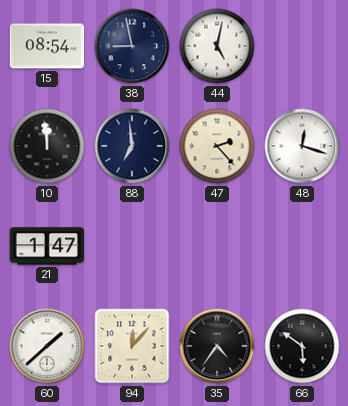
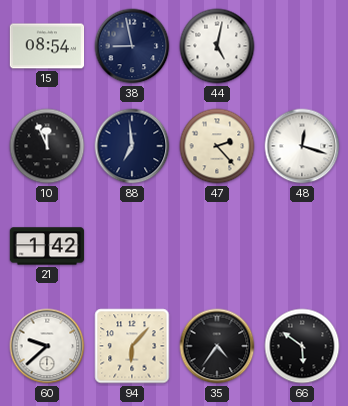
10: 11:59 -> 11:56
21: 1:47 -> 1:42
60: 1:38 -> 9:38
94: 12:07 -> 6:07
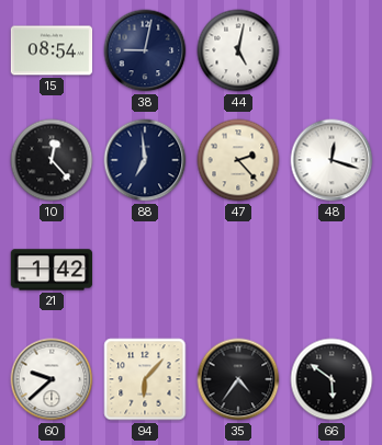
38: 8:58 -> 9:02
10: 11:56 -> 12:23
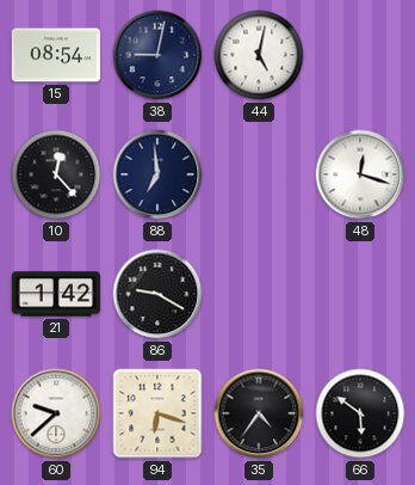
47: 2:23 -> none
86: none -> 9:20
94: 6:07 -> 6:18
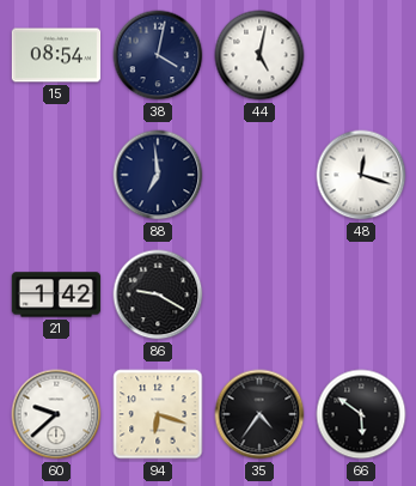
38: 9:02 -> 4:02
10: 12:23 -> none
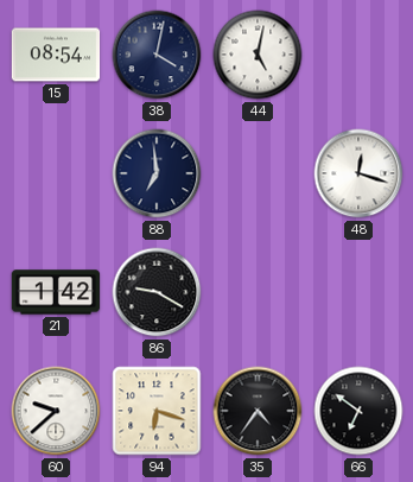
66: 5:51 -> 6:51
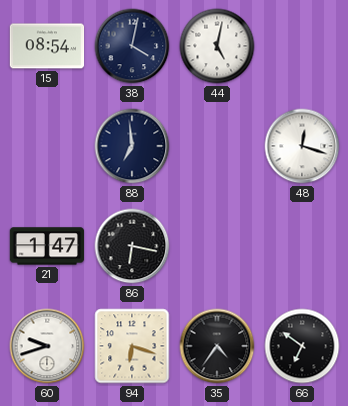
21: 1:42 -> 1:47
86: 9:20 -> 6:17
60: 9:38 -> 9:42
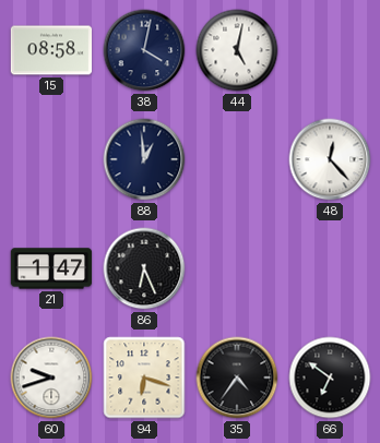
15: 08:54 -> 08:58
88: 6:59 -> 12:59
48: 12:18 -> 12:23
86: 6:17 -> 6:26
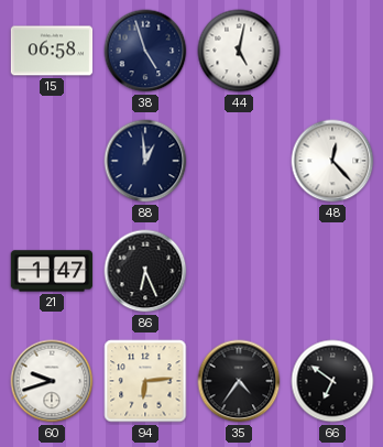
15: 08:58 -> 06:58
38: 4:02 -> 4:57
94: 6:18 -> 6:14
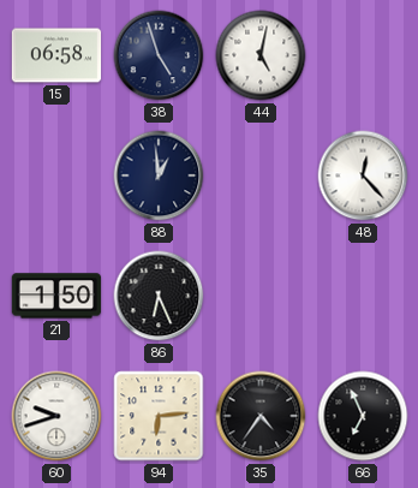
21: 1:47 -> 1:50
66: 6:51 -> 6:56
